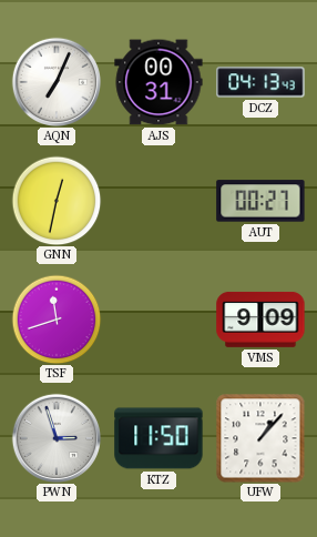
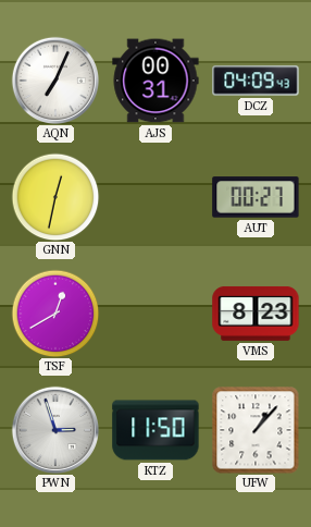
DCZ: 04:13 -> 04:09
TSF: 11:42 -> 12:40
VMS: 9:09 -> 8:23
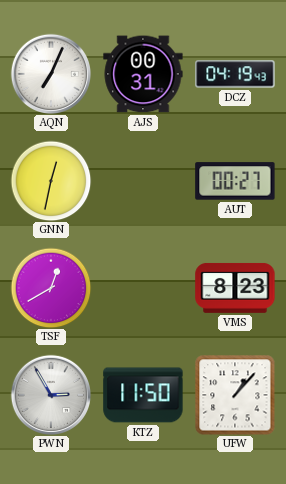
DCZ: 04:09 -> 04:19
PWN: 2:57 -> 2:55
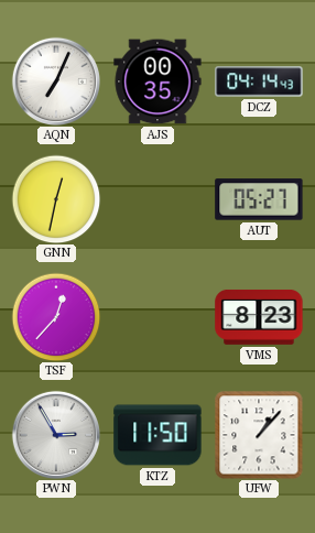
AJS: 00:31 -> 00:35
DCZ: 04:19 -> 04:14
AUT: 00:27 -> 05:27
TSF: 12:40 -> 12:37
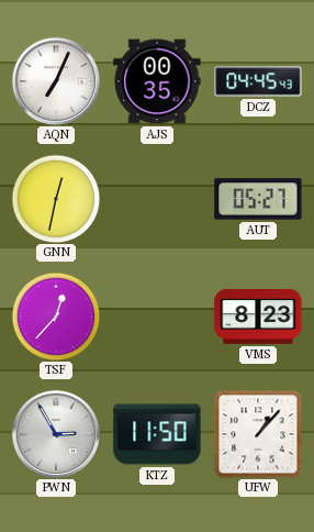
DCZ: 04:14 -> 04:45
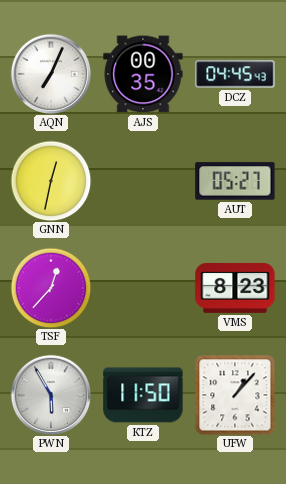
PWN: 2:55 -> 5:55
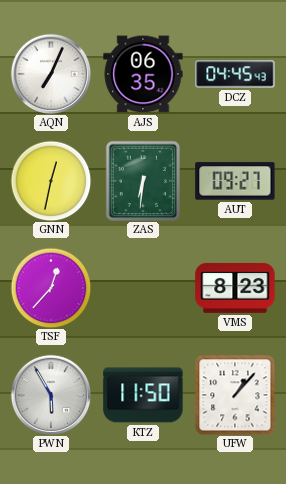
AJS: 00:35 -> 06:35
ZAS: none -> 6:31
AUT: 05:27 -> 09:27
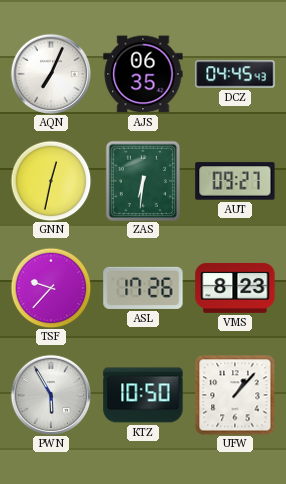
TSF: 12:37 -> 9:37
ASL: none -> 17:26
KTZ: 11:50 -> 10:50
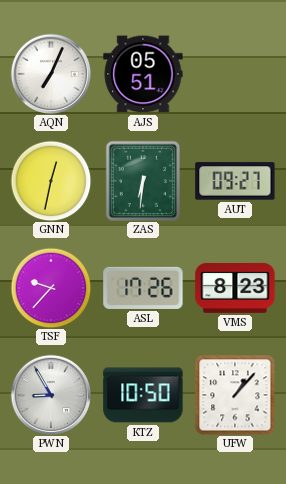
AJS: 06:35 -> 05:51
DCZ: 04:45 -> none
PWN: 5:55 -> 8:55
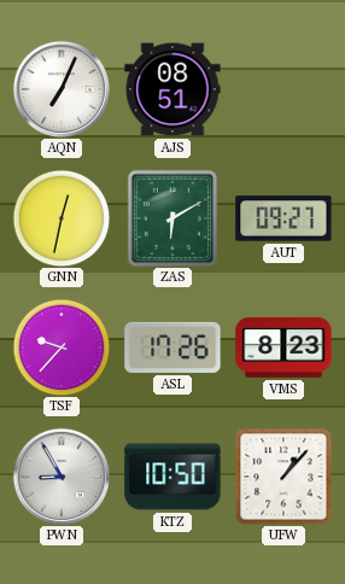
AJS: 05:51 -> 08:51
ZAS: 6:31 -> 6:10
